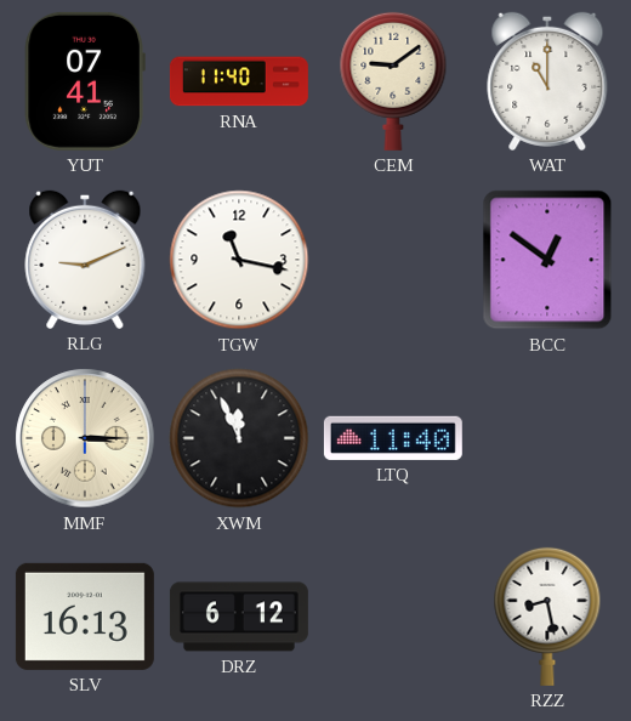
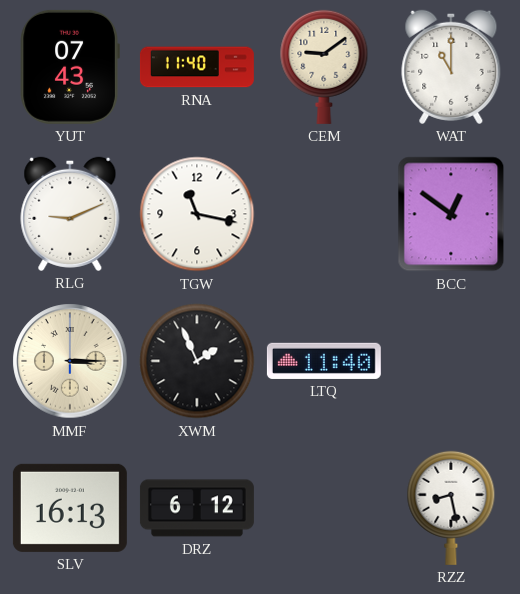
YUT: 07:41 -> 07:43
XWM: 11:56 -> 1:56
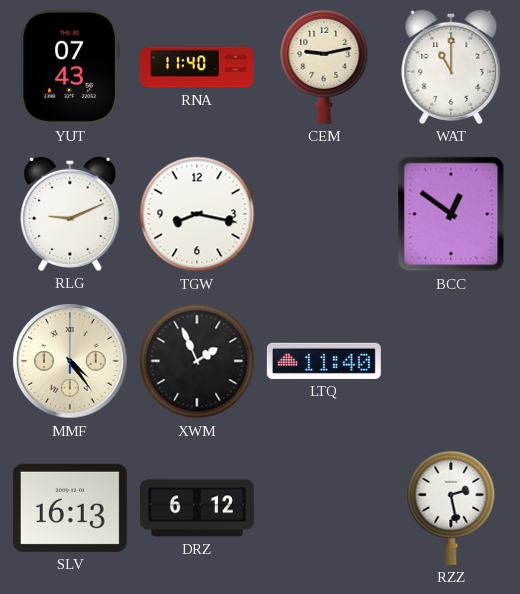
CEM: 9:09 -> 9:13
TGW: 11:17 -> 8:17
MMF: 3:15 -> 4:24
RZZ: 8:28 -> 2:28
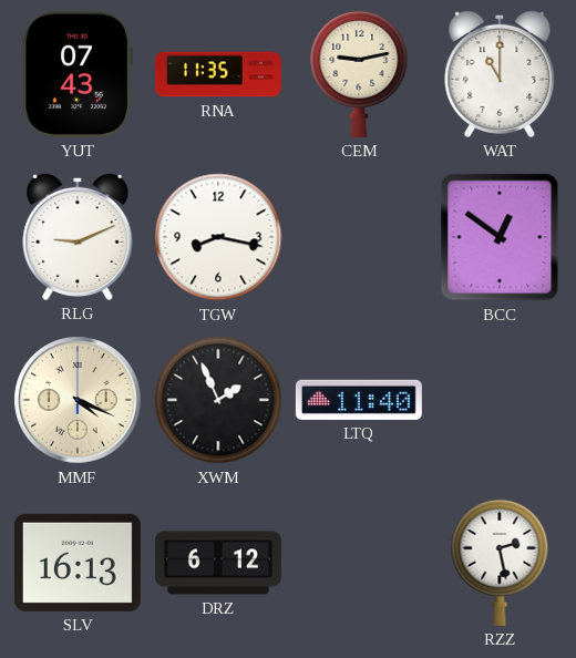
RNA: 11:40 -> 11:35
MMF: 4:24 -> 4:19
